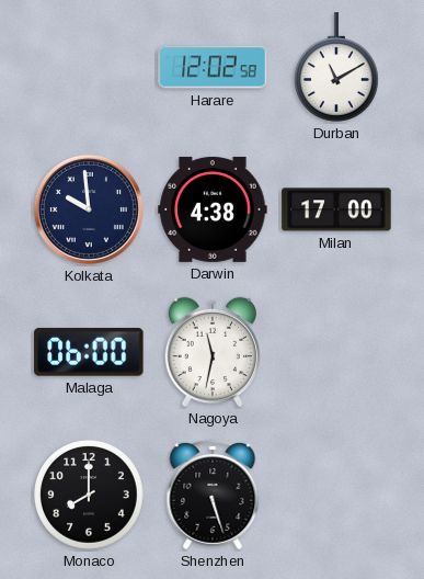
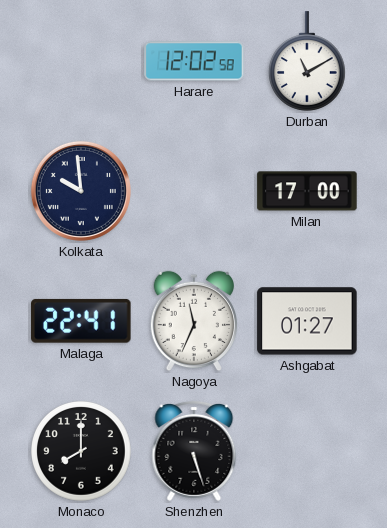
Darwin: 4:38 -> none
Malaga: 06:00 -> 22:41
Nagoya: 11:32 -> 11:34
Ashgabat: none -> 01:27
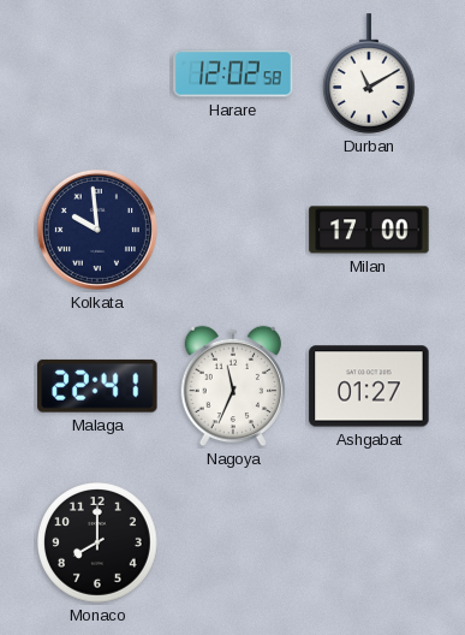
Shenzhen: 5:27 -> none
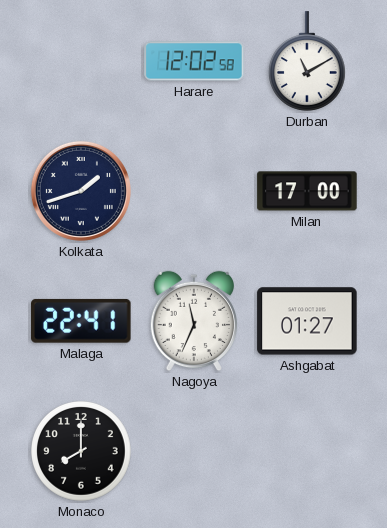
Kolkata: 9:59 -> 1:42
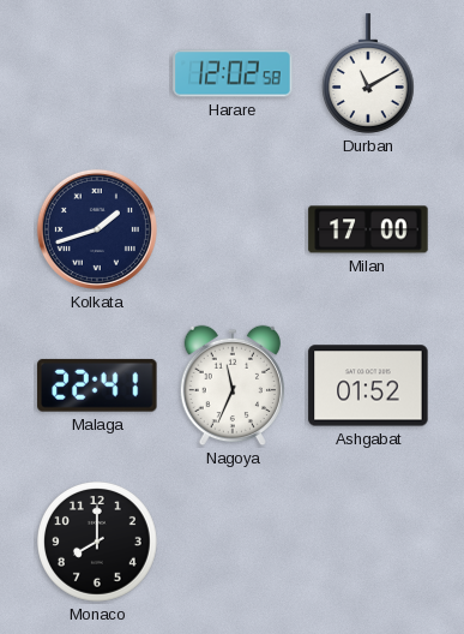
Ashgabat: 01:27 -> 01:52
